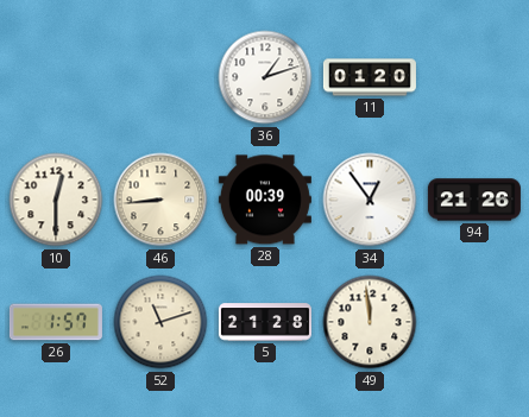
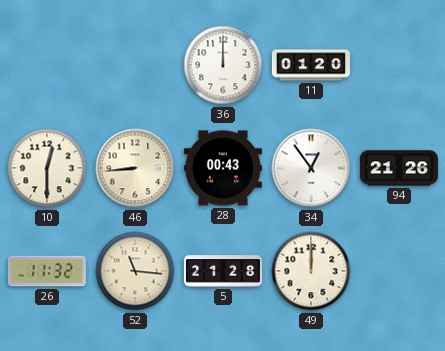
36: 1:12 -> 12:00
28: 00:39 -> 00:43
26: 1:57 -> 11:32
52: 11:12 -> 11:16
49: 11:59 -> 12:00
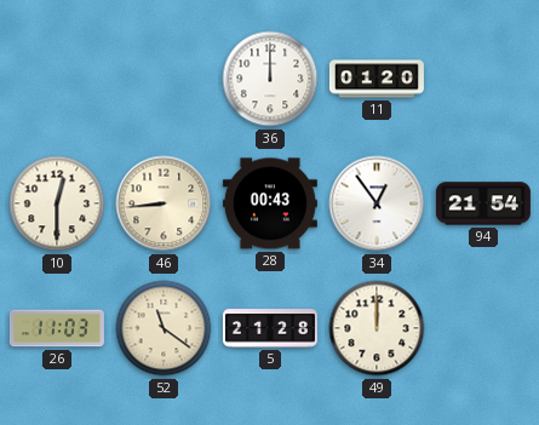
94: 21:26 -> 21:54
26: 11:32 -> 11:03
52: 11:16 -> 11:21
